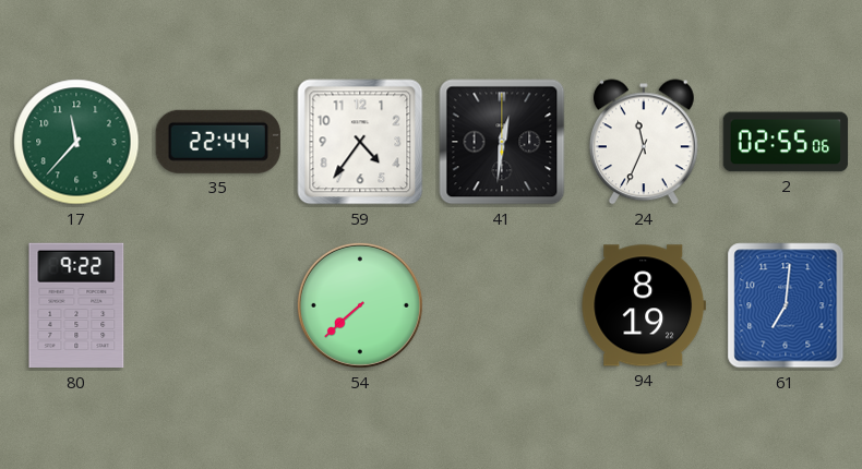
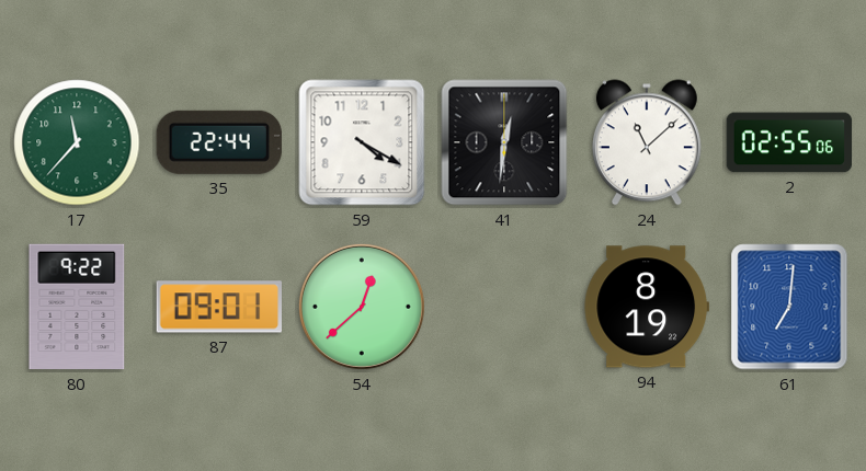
59: 4:36 -> 4:20
24: 11:34 -> 11:08
87: none -> 09:01
54: 7:38 -> 12:38
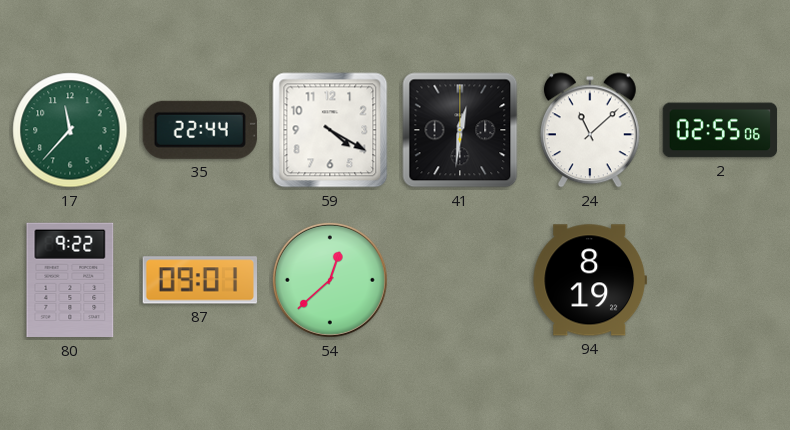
61: 7:01 -> none
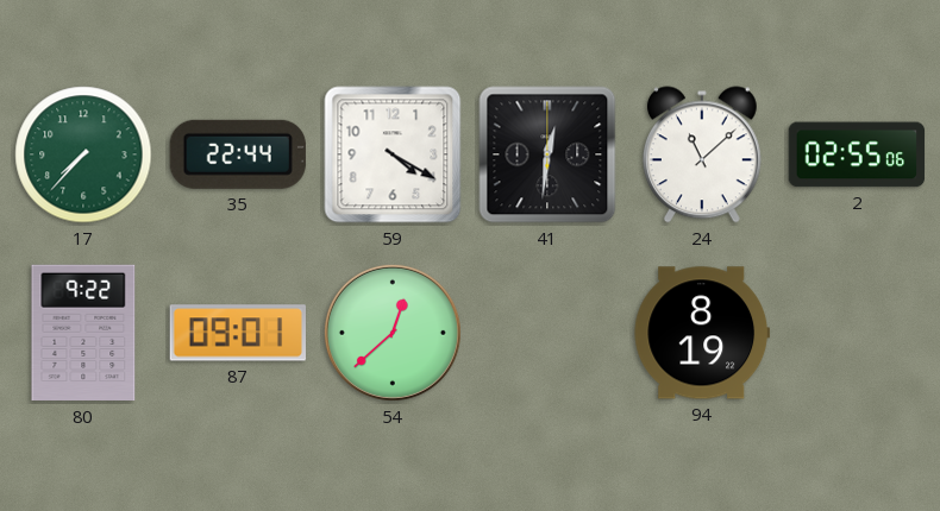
17: 11:37 -> 7:37
